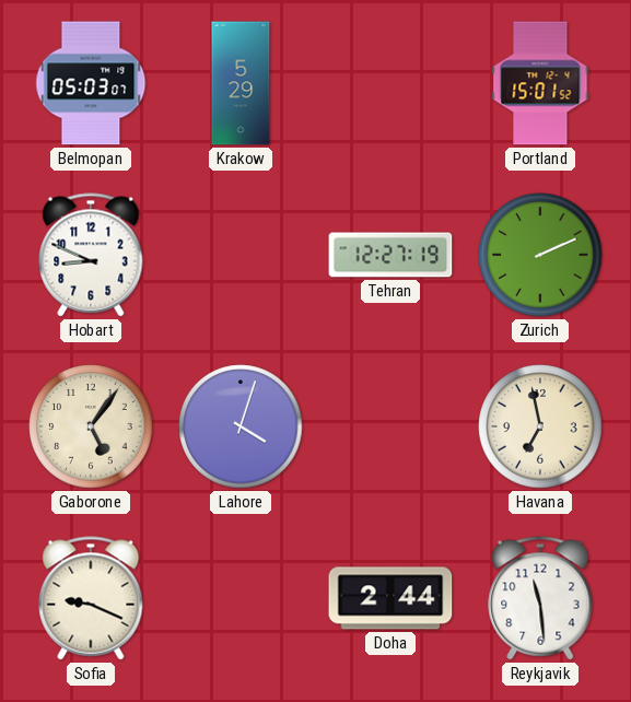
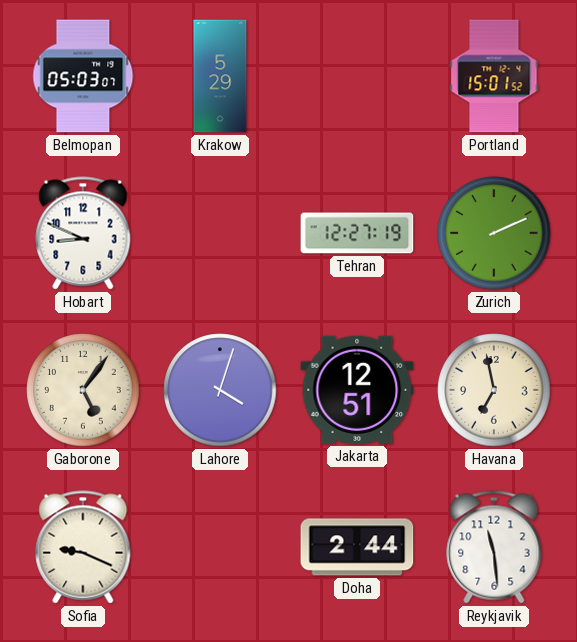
Jakarta: none -> 12:51
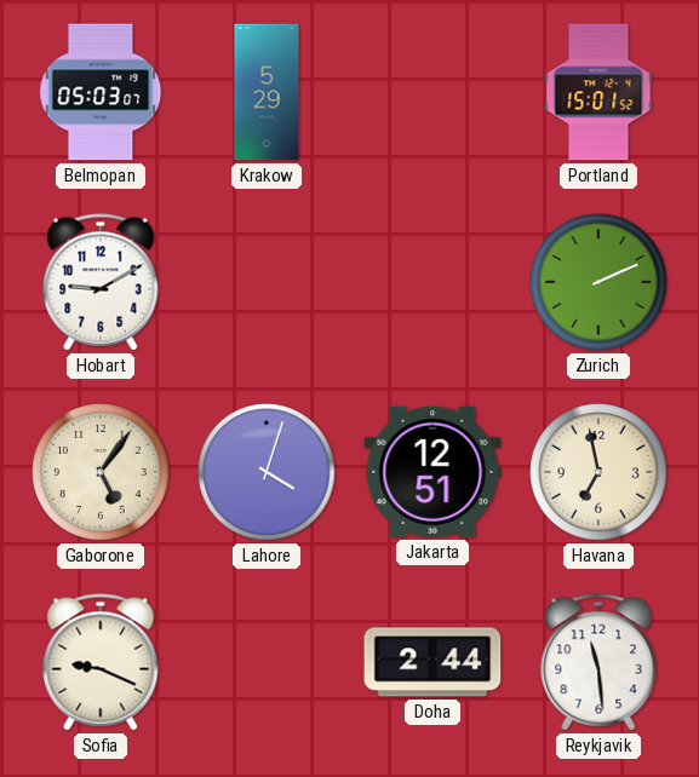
Hobart: 8:49 -> 9:10
Tehran: 12:27 -> none
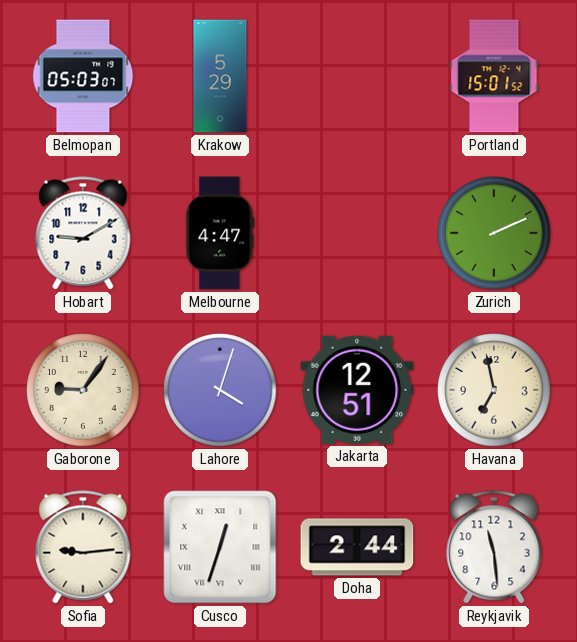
Melbourne: none -> 4:47
Gaborone: 5:06 -> 9:06
Sofia: 9:19 -> 9:14
Cusco: none -> 12:33
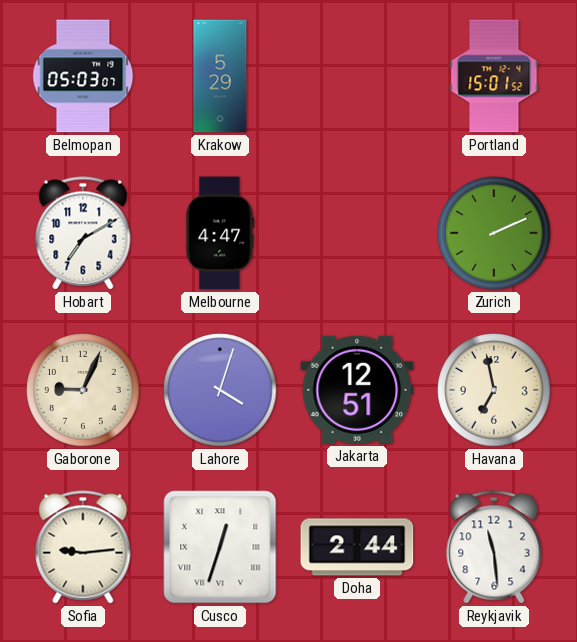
Hobart: 9:10 -> 7:10
Gaborone: 9:06 -> 9:04
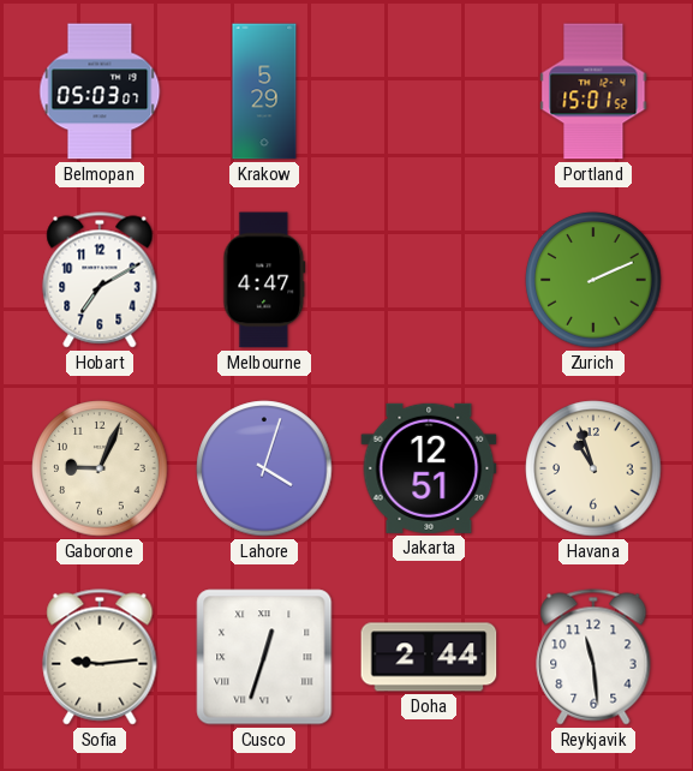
Havana: 6:58 -> 10:57
